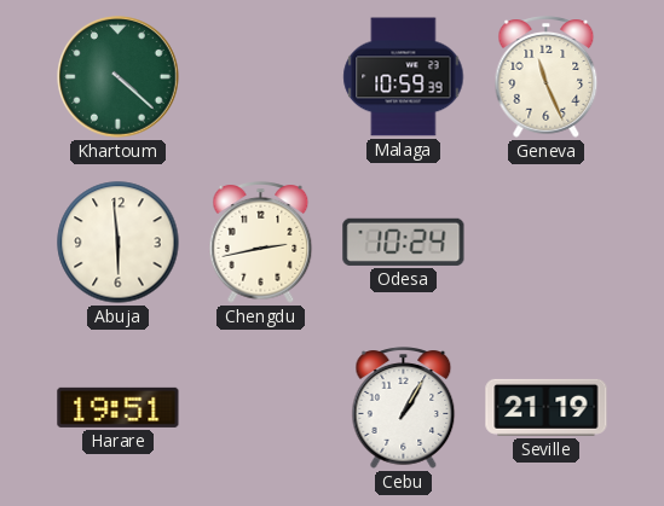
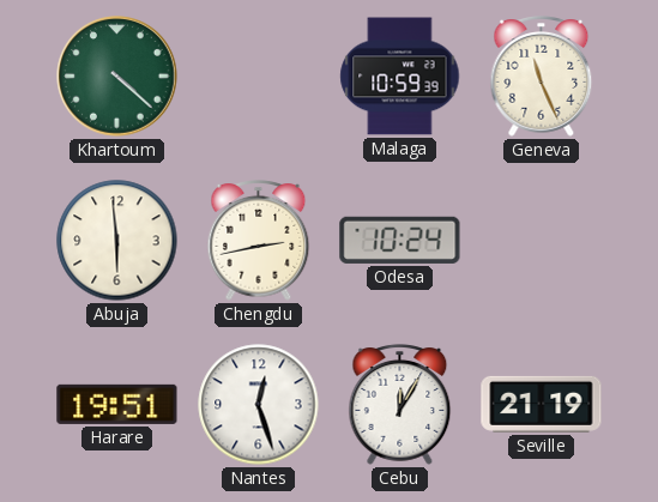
Nantes: none -> 12:27
Cebu: 1:05 -> 12:05
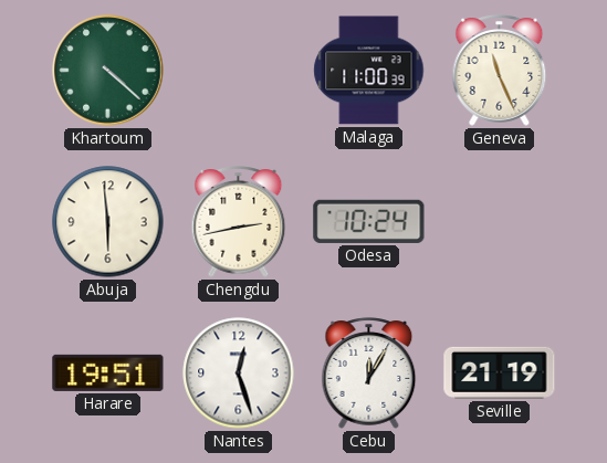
Malaga: 10:59 -> 11:00
